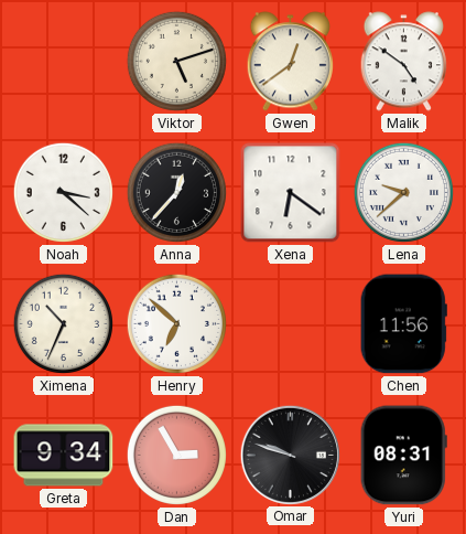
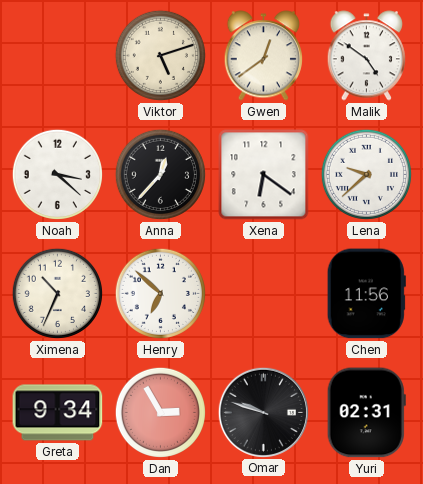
Yuri: 08:31 -> 02:31
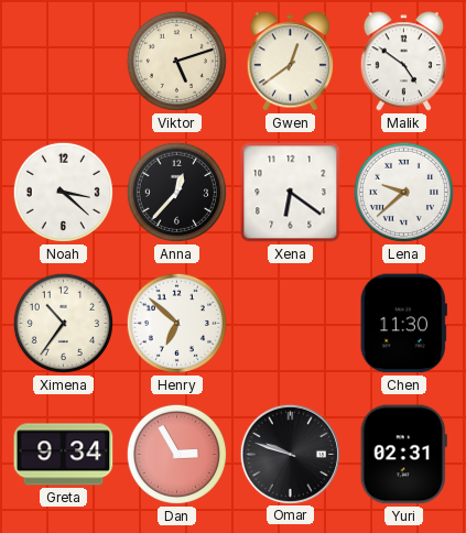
Ximena: 10:34 -> 10:36
Chen: 11:56 -> 11:30
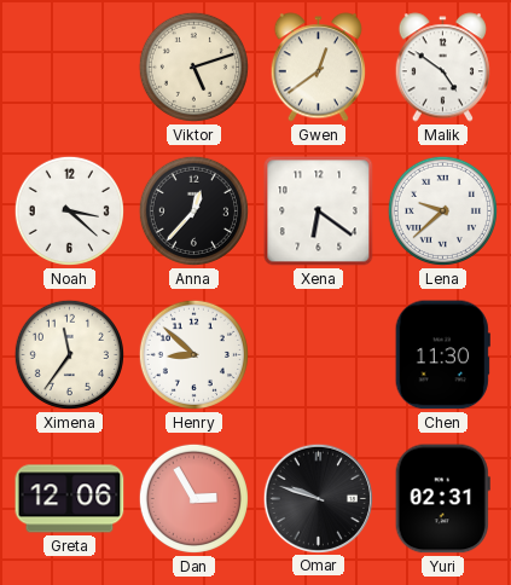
Ximena: 10:36 -> 11:36
Henry: 6:52 -> 8:52
Greta: 9:34 -> 12:06
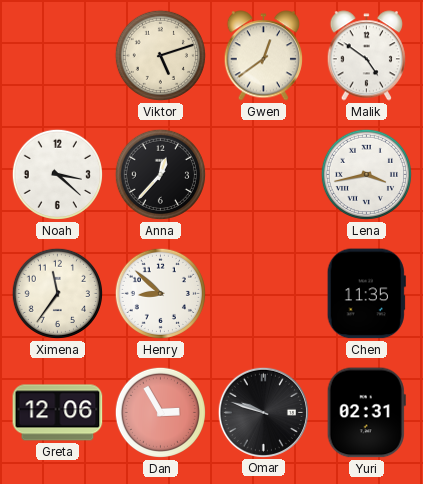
Xena: 6:21 -> none
Lena: 9:38 -> 3:43
Chen: 11:30 -> 11:35
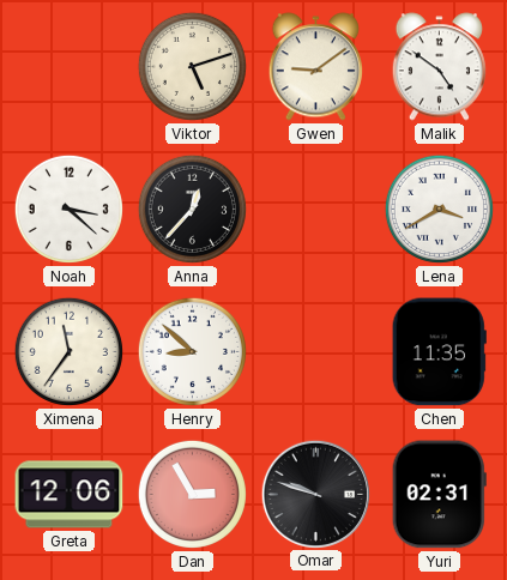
Gwen: 12:39 -> 9:09
Lena: 3:43 -> 3:40
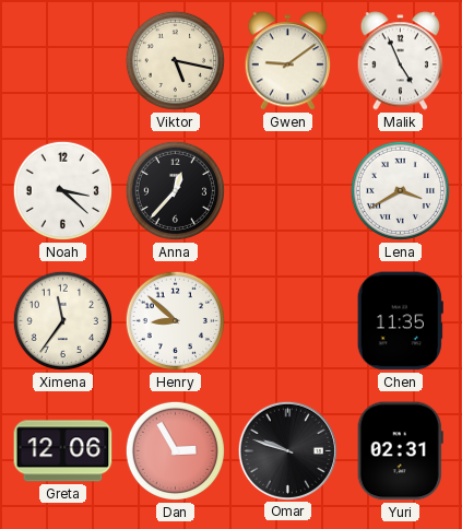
Viktor: 5:12 -> 5:17
Malik: 4:51 -> 4:56
